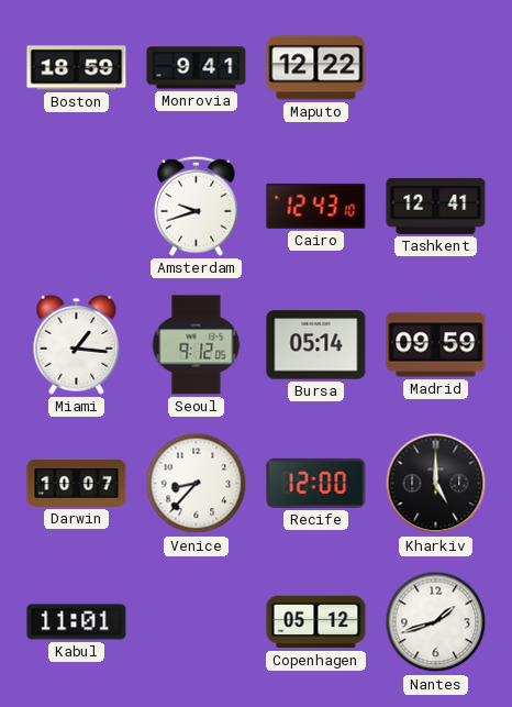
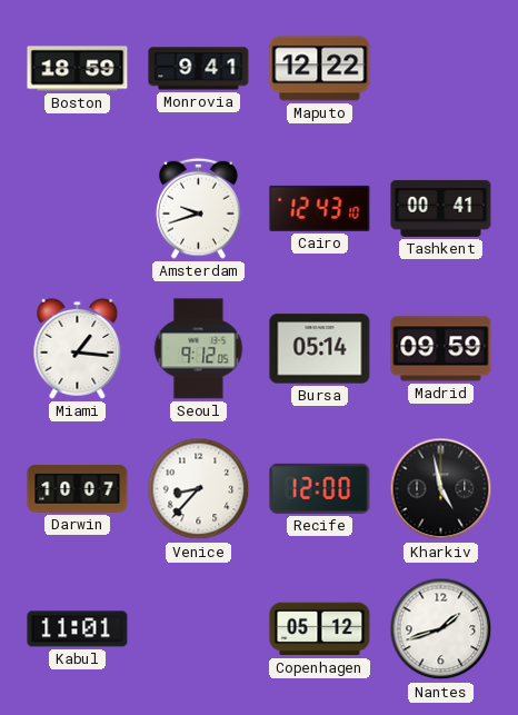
Tashkent: 12:41 -> 00:41
Kharkiv: 5:00 -> 4:58
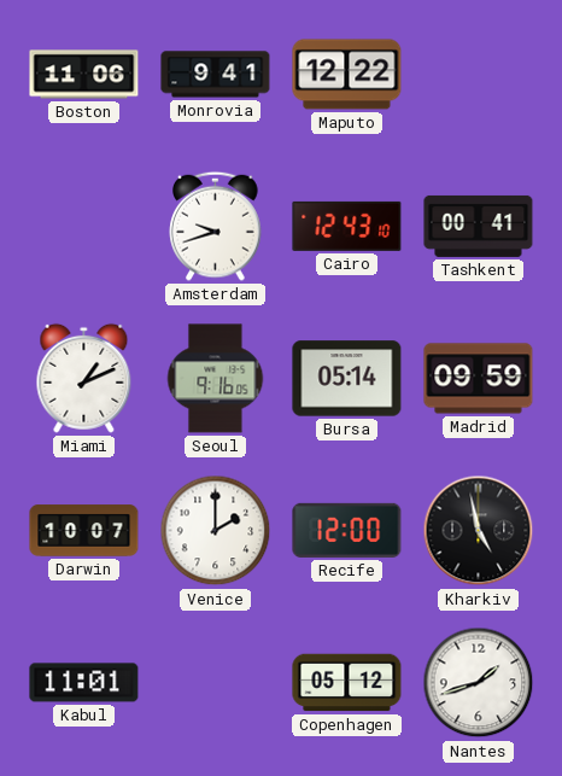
Boston: 18:59 -> 11:06
Miami: 1:16 -> 1:11
Seoul: 9:12 -> 9:16
Venice: 8:37 -> 2:00
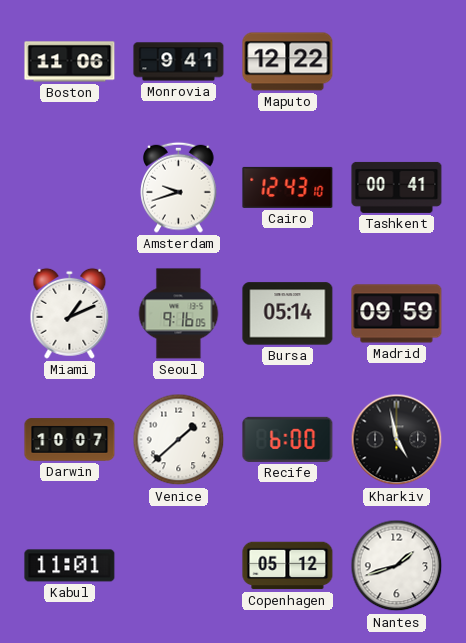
Venice: 2:00 -> 1:38
Recife: 12:00 -> 6:00
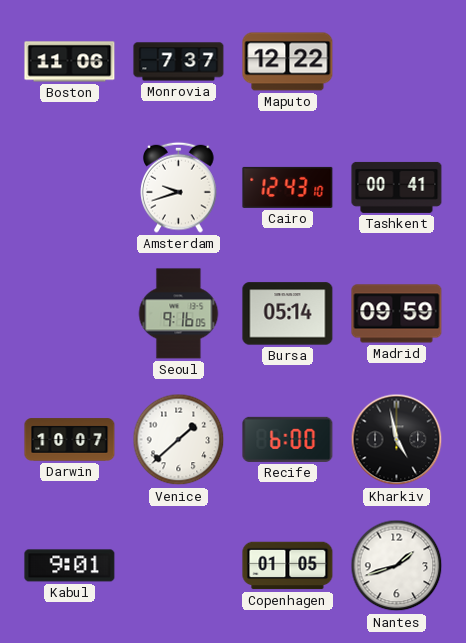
Monrovia: 9:41 -> 7:37
Miami: 1:11 -> none
Kabul: 11:01 -> 9:01
Copenhagen: 05:12 -> 01:05
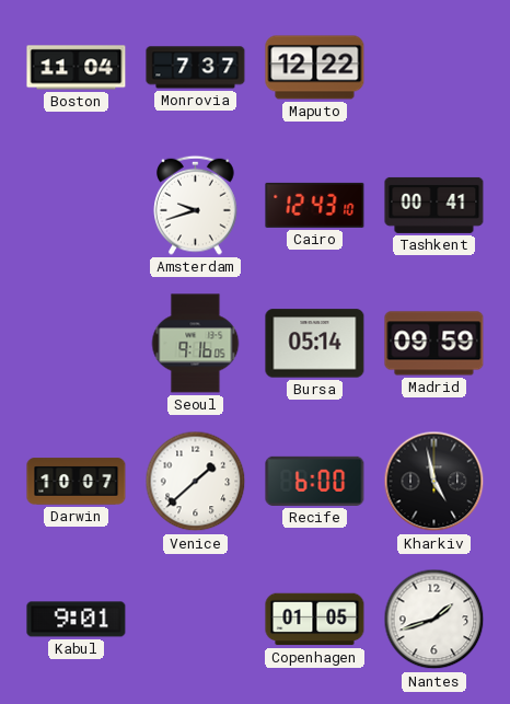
Boston: 11:06 -> 11:04
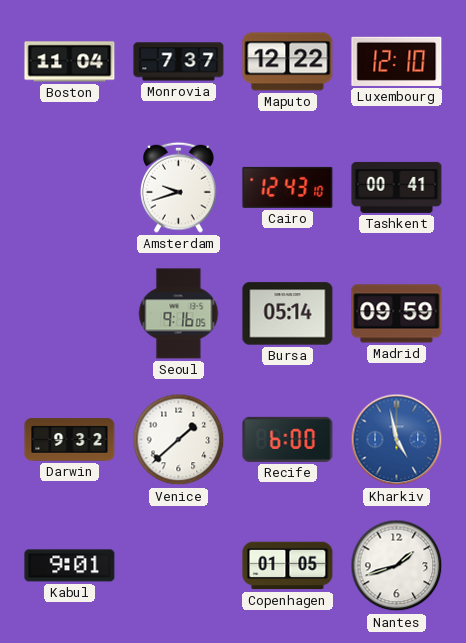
Luxembourg: none -> 12:10
Darwin: 10:07 -> 9:32
Kharkiv dial: black -> blue
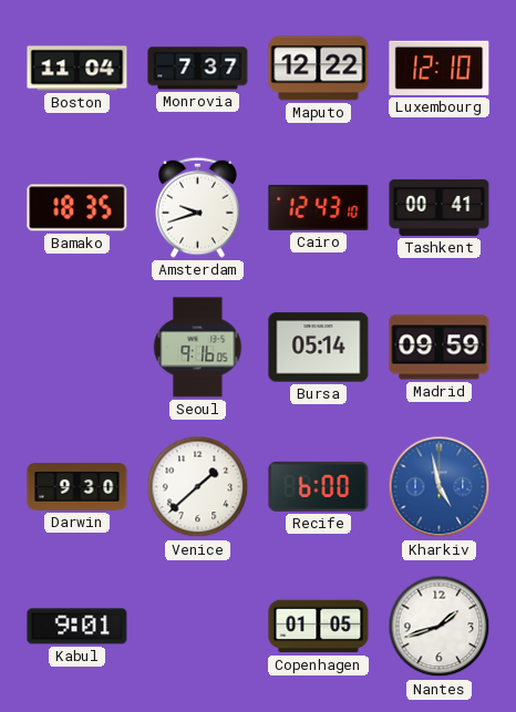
Bamako: none -> 18:35
Darwin: 9:32 -> 9:30
